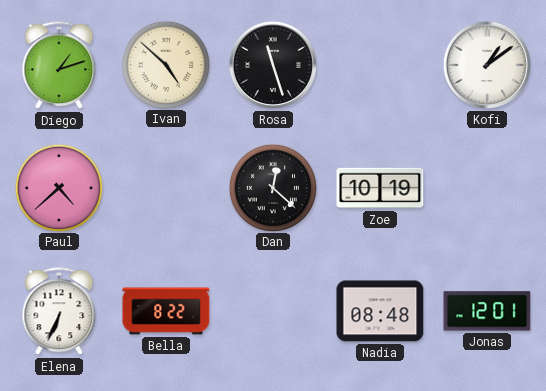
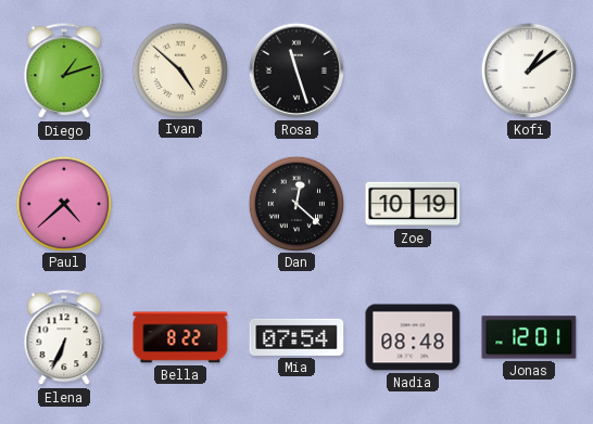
Mia: none -> 07:54
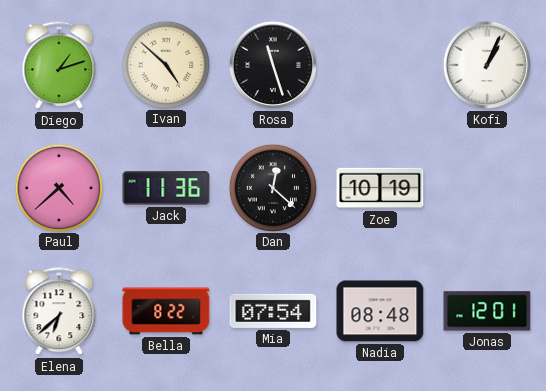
Kofi: 1:09 -> 1:04
Jack: none -> 11:36
Elena: 6:34 -> 6:38
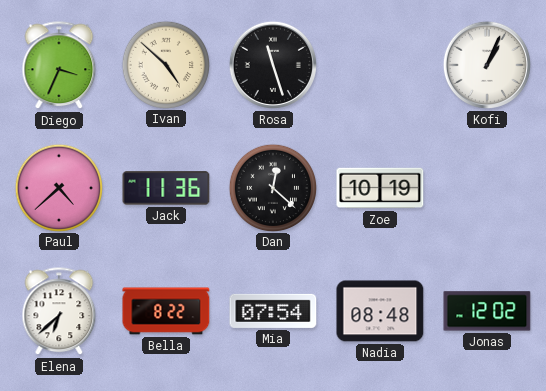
Diego: 1:12 -> 3:34
Jonas: 12:01 -> 12:02
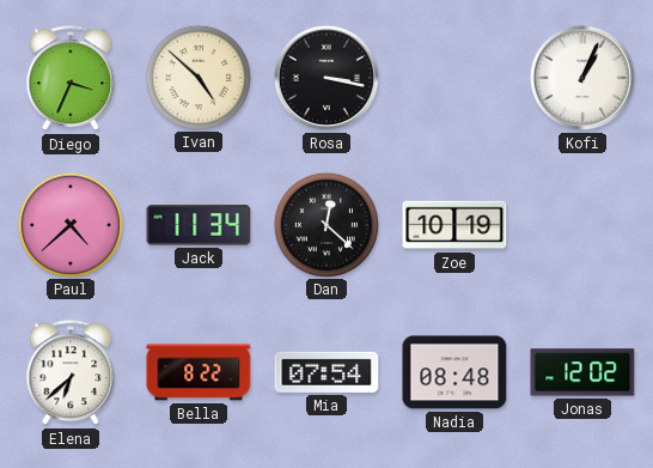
Rosa: 11:27 -> 3:17
Jack: 11:36 -> 11:34
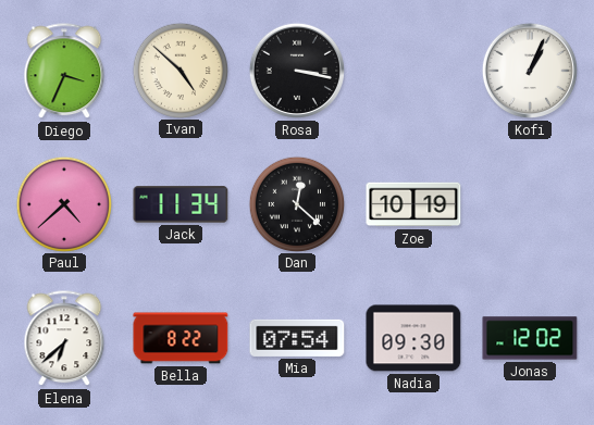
Nadia: 08:48 -> 09:30
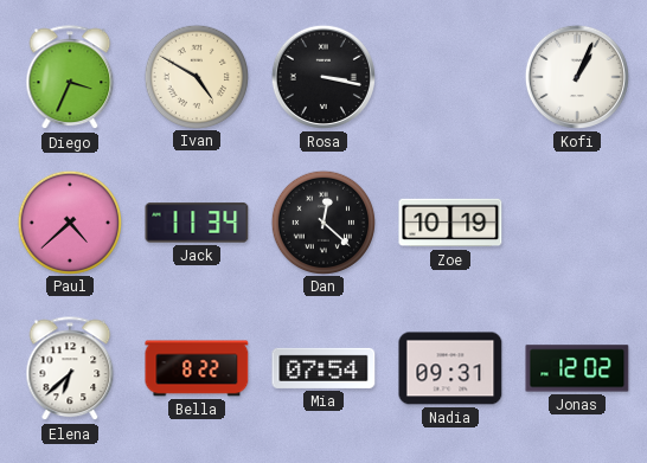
Ivan: 4:52 -> 4:50
Nadia: 09:30 -> 09:31
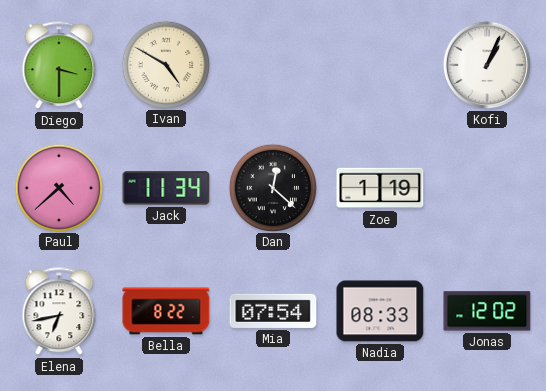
Diego: 3:34 -> 3:30
Rosa: 3:17 -> none
Zoe: 10:19 -> 1:19
Elena: 6:38 -> 6:43
Nadia: 09:31 -> 08:33
